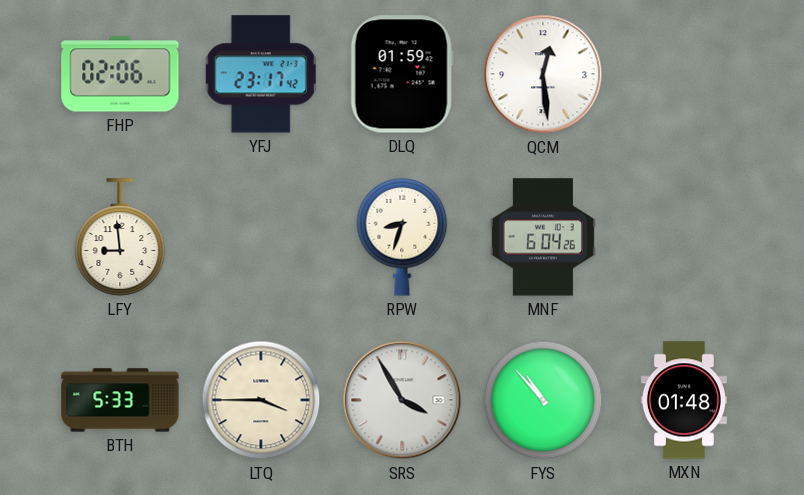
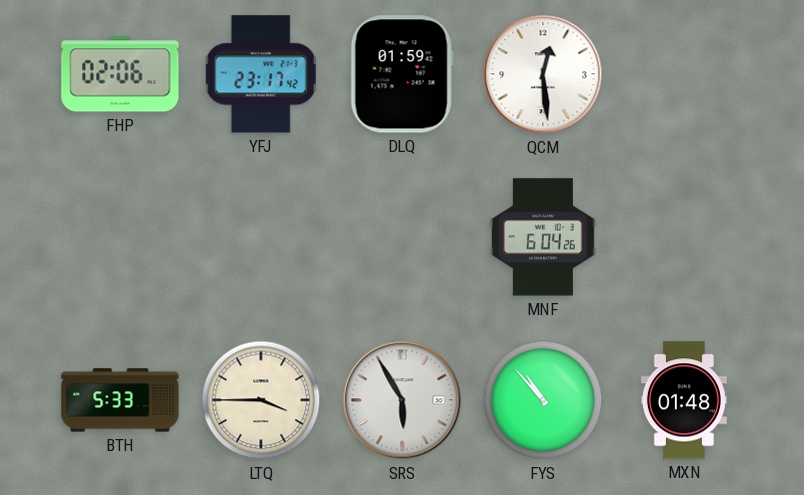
LFY: 8:59 -> none
RPW: 8:33 -> none
SRS: 3:55 -> 5:55
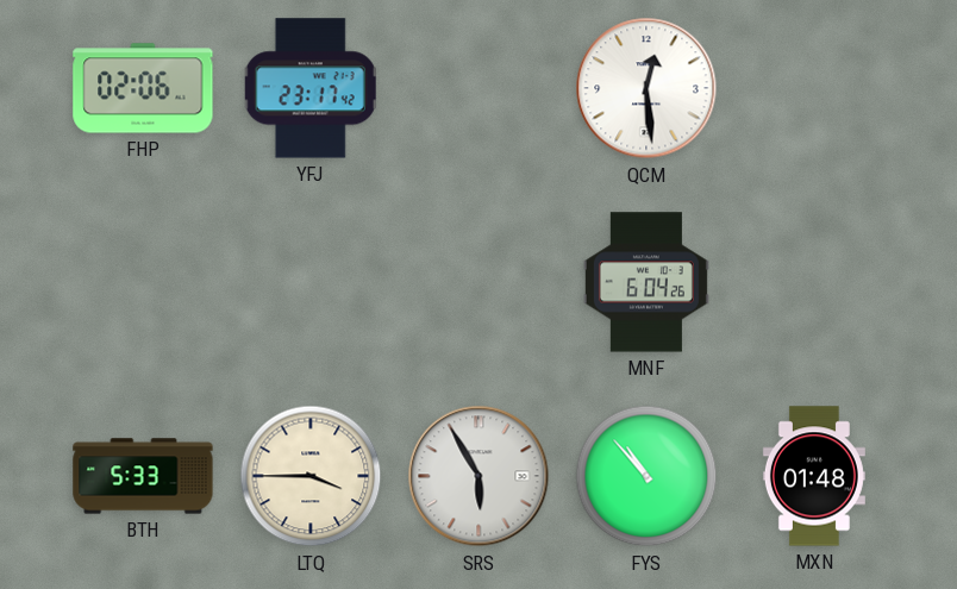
DLQ: 01:59 -> none
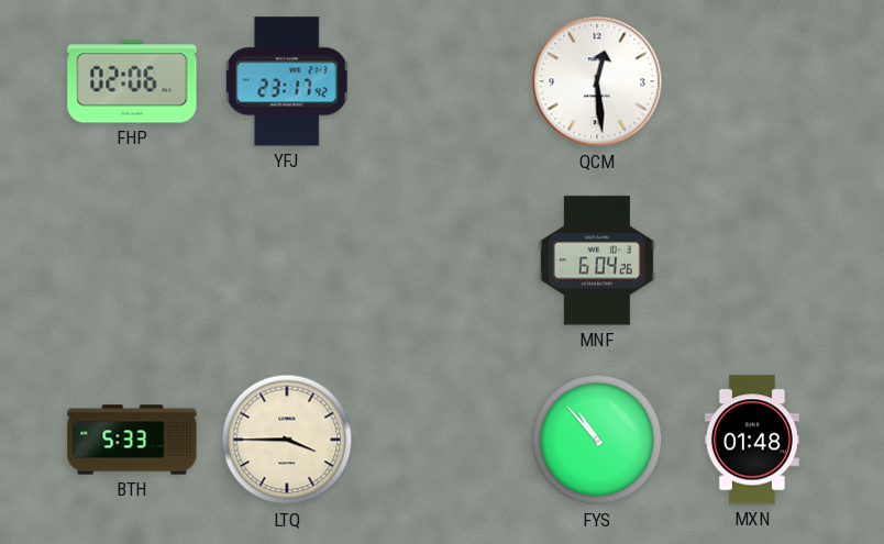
SRS: 5:55 -> none
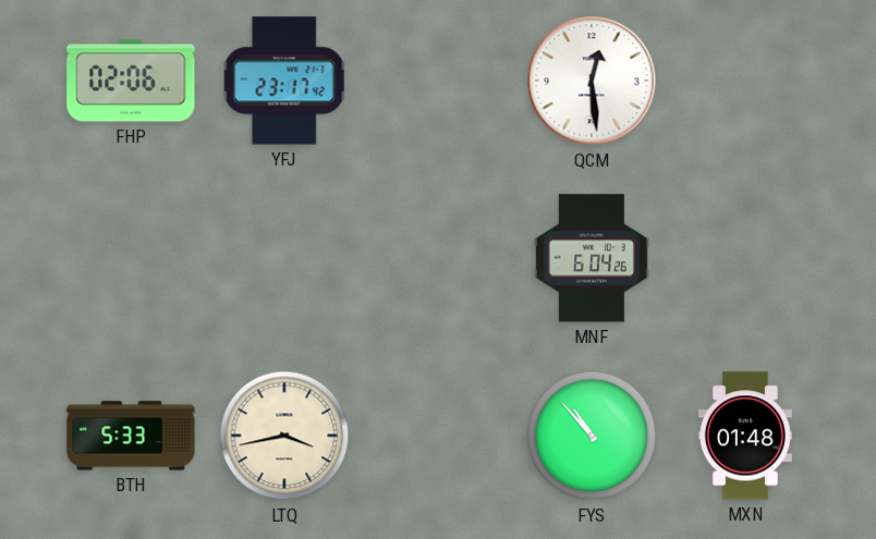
LTQ: 3:45 -> 3:43
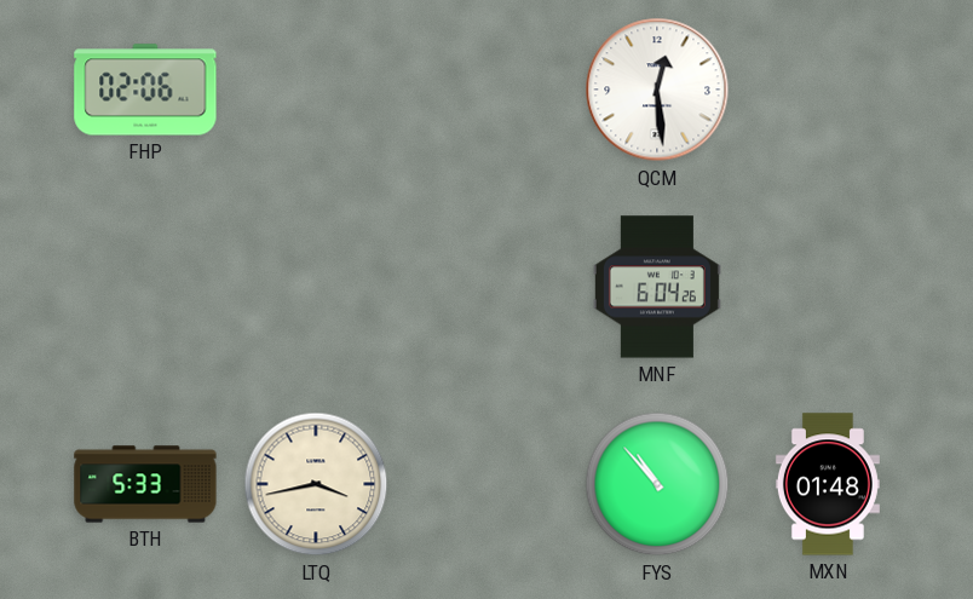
YFJ: 23:17 -> none
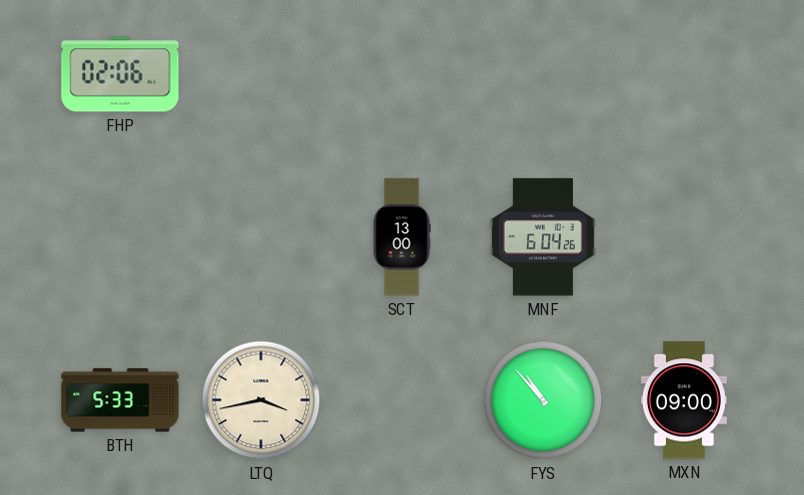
QCM: 12:29 -> none
SCT: none -> 13:00
MXN: 01:48 -> 09:00
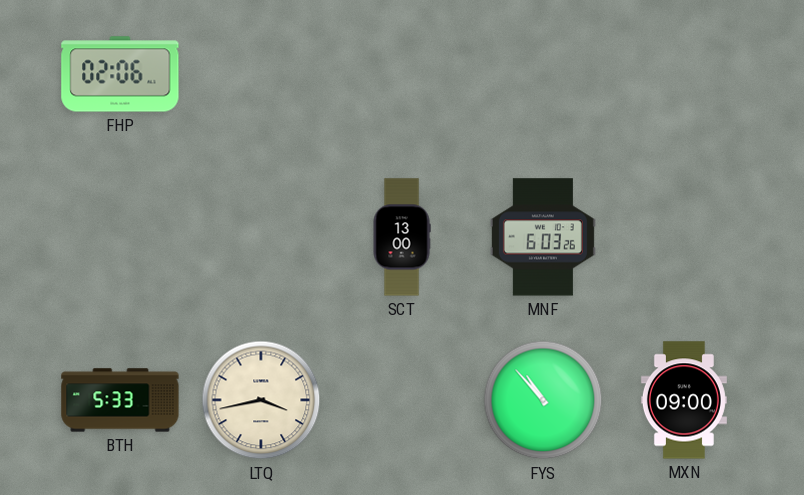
MNF: 6:04 -> 6:03
